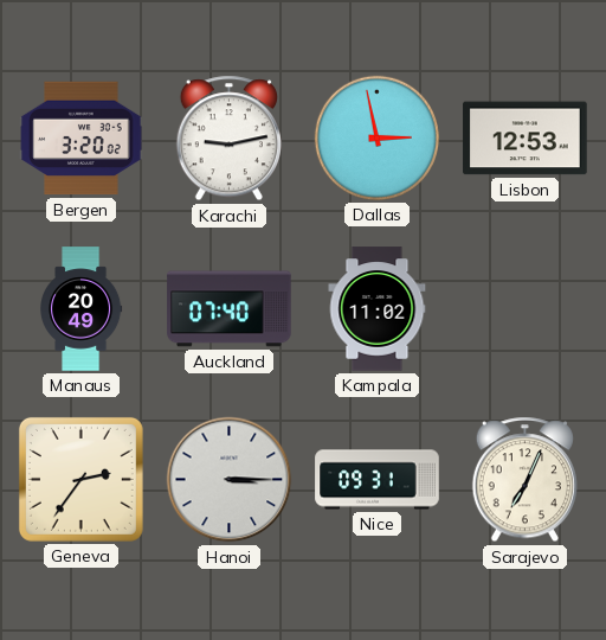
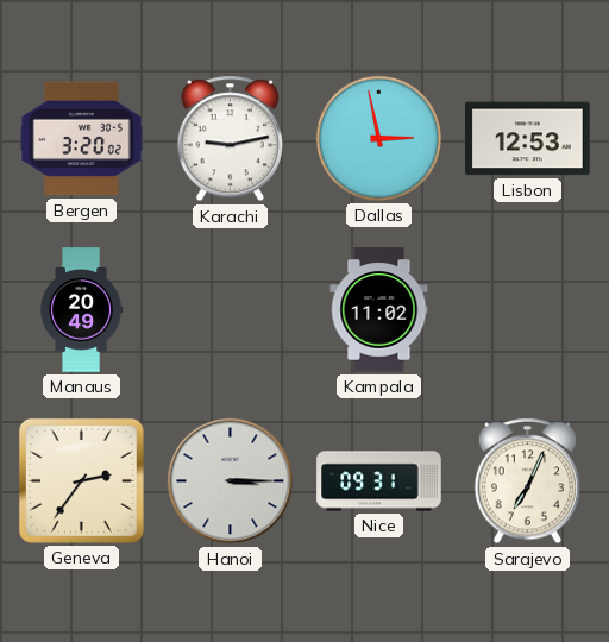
Auckland: 07:40 -> none
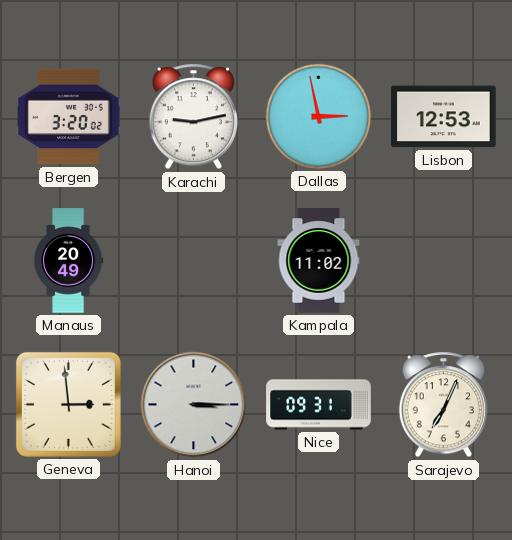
Geneva: 2:36 -> 2:59
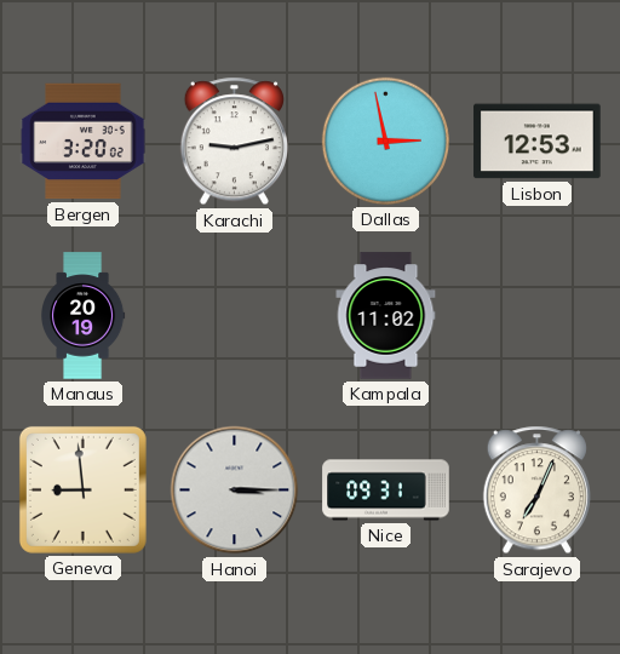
Manaus: 20:49 -> 20:19
Geneva: 2:59 -> 8:59
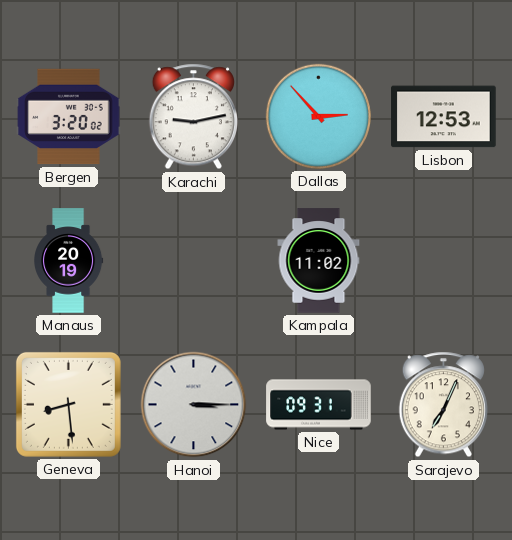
Dallas: 2:58 -> 2:53
Geneva: 8:59 -> 8:29
